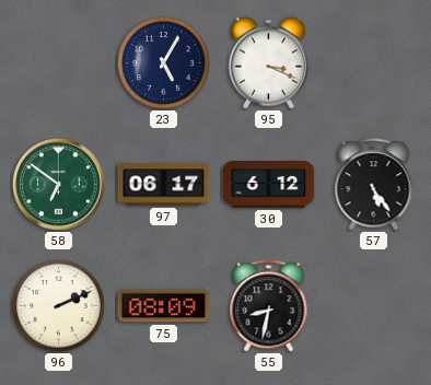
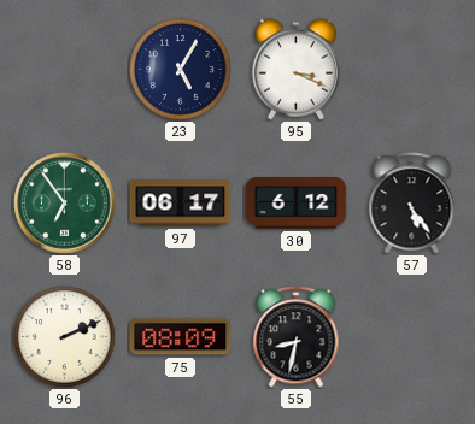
58: 6:51 -> 6:54
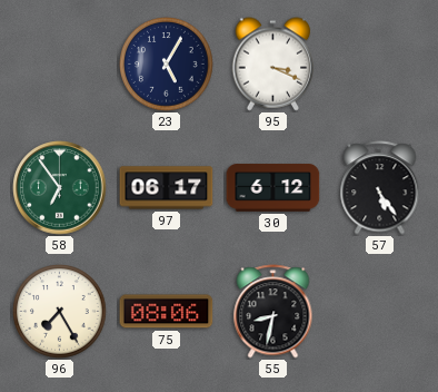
96: 2:11 -> 7:25
75: 08:09 -> 08:06
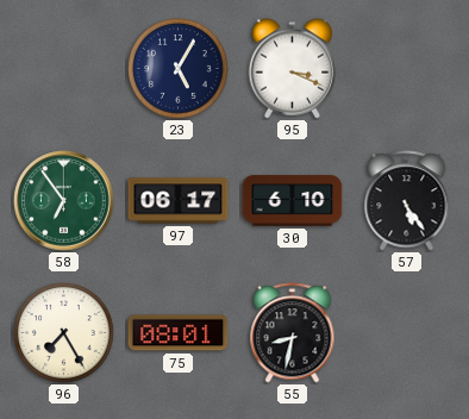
30: 6:12 -> 6:10
75: 08:06 -> 08:01
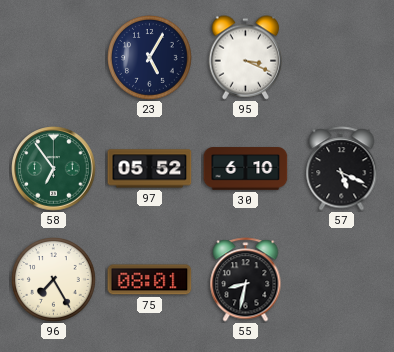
97: 06:17 -> 05:52
57: 5:24 -> 5:19
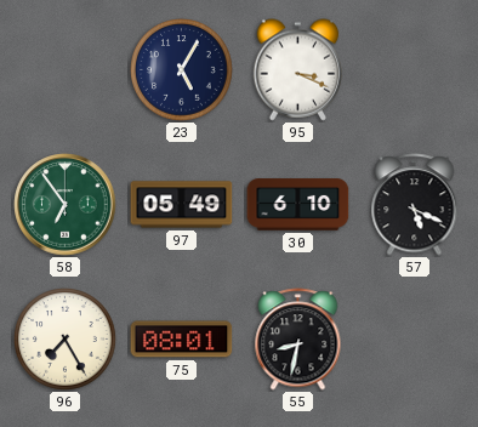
97: 05:52 -> 05:49
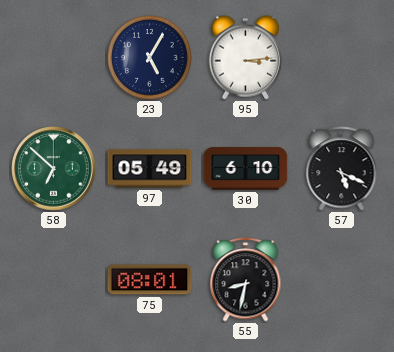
95: 3:19 -> 3:14
58: 6:54 -> 6:52
96: 7:25 -> none
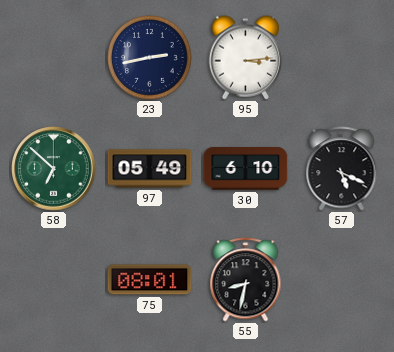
23: 5:05 -> 2:43
